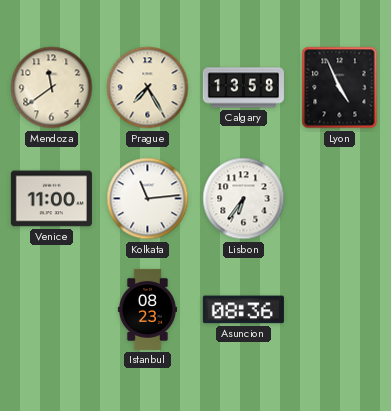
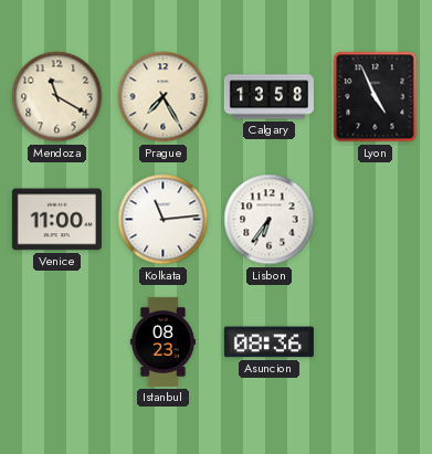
Mendoza: 11:39 -> 11:20
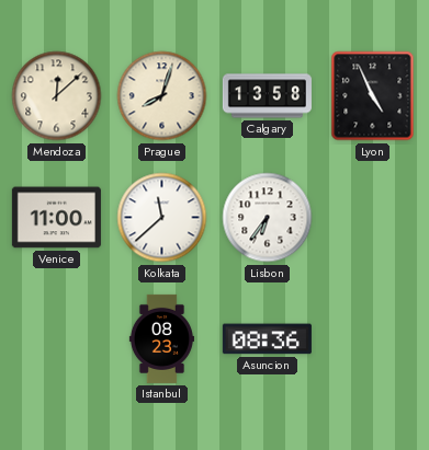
Mendoza: 11:20 -> 12:08
Prague: 7:25 -> 8:03
Kolkata: 11:14 -> 11:38
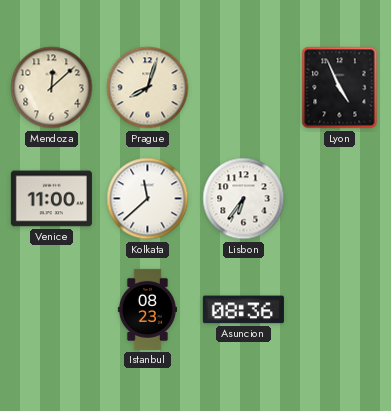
Calgary: 13:58 -> none
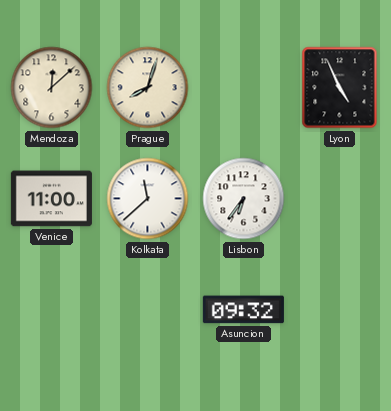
Istanbul: 08:23 -> none
Asuncion: 08:36 -> 09:32
